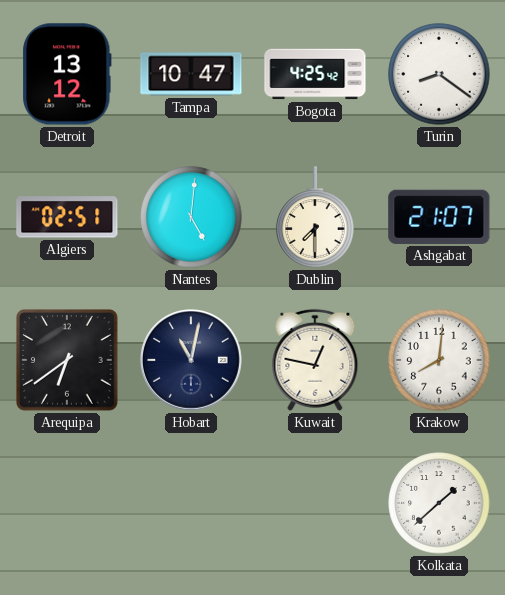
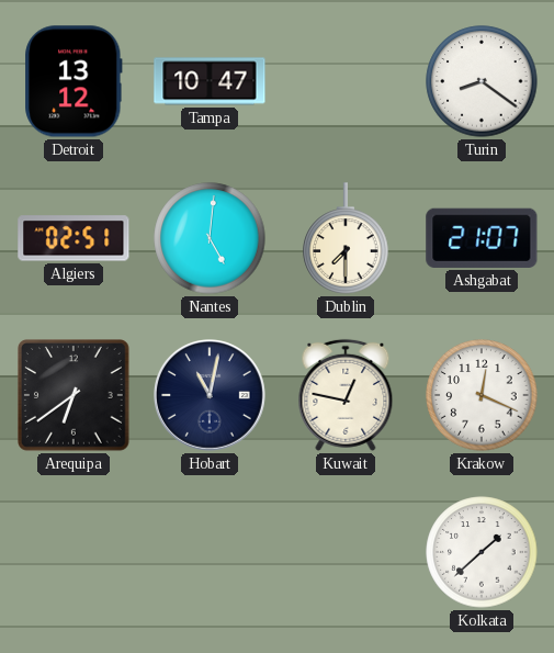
Bogota: 4:25 -> none
Krakow: 8:01 -> 12:19
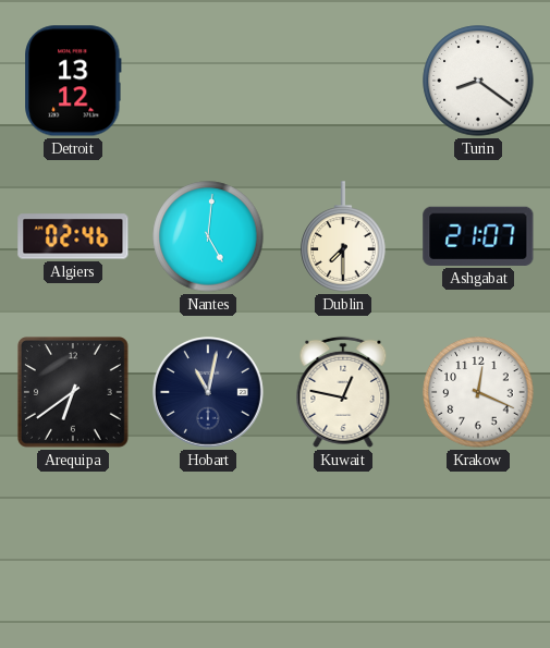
Tampa: 10:47 -> none
Algiers: 02:51 -> 02:46
Kolkata: 1:38 -> none
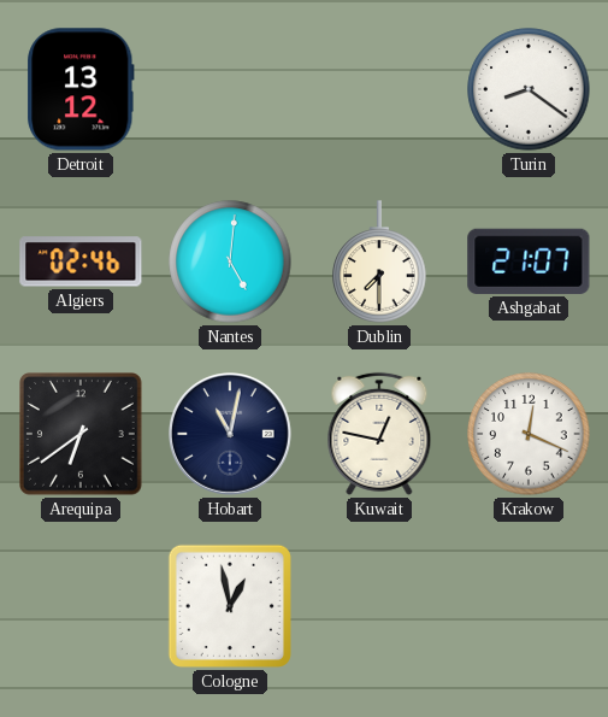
Cologne: none -> 12:58
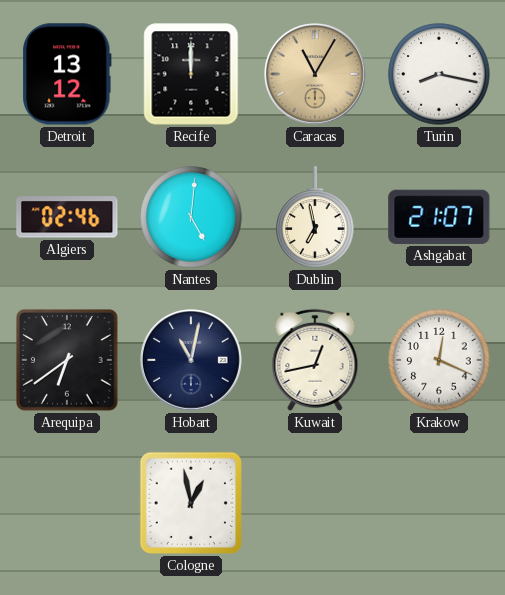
Recife: none -> 12:00
Caracas: none -> 11:05
Turin: 8:21 -> 8:17
Dublin: 7:30 -> 6:58
Kuwait: 12:47 -> 12:43
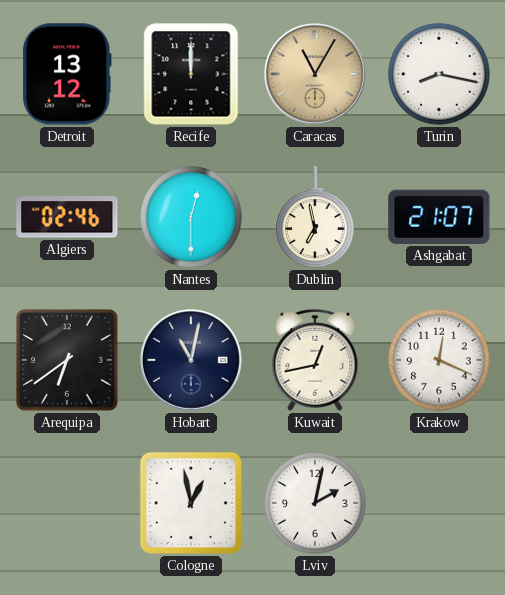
Nantes: 5:01 -> 12:30
Lviv: none -> 2:02
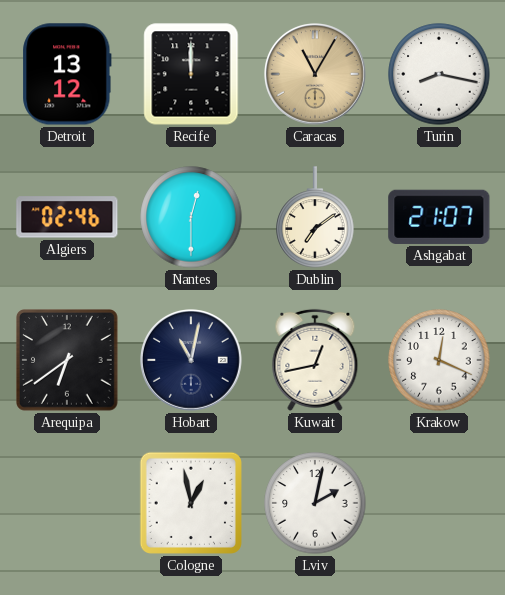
Dublin: 6:58 -> 7:09
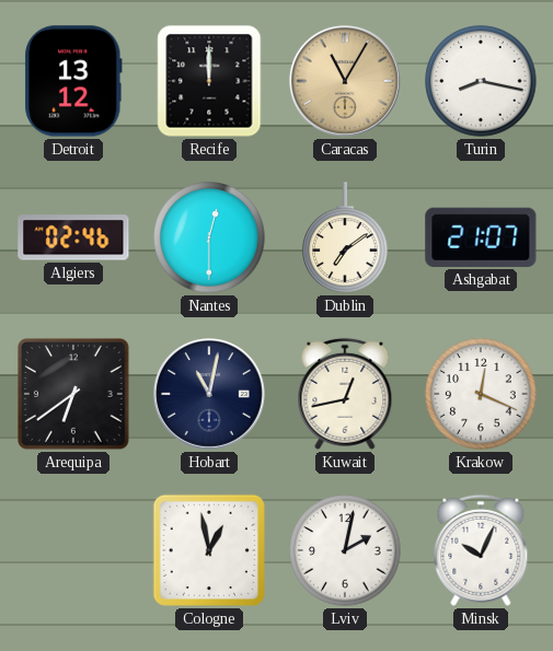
Minsk: none -> 10:04
